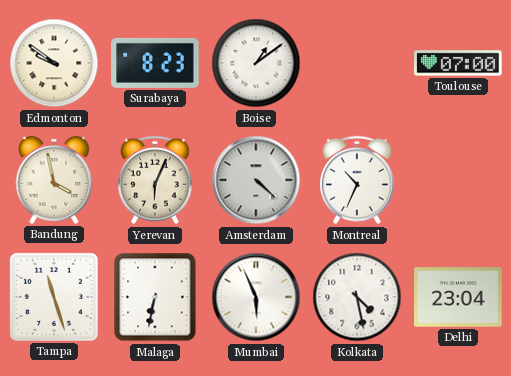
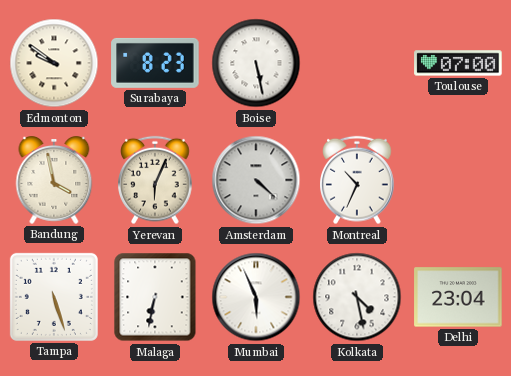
Boise: 1:09 -> 5:28
Tampa: 11:27 -> 5:27
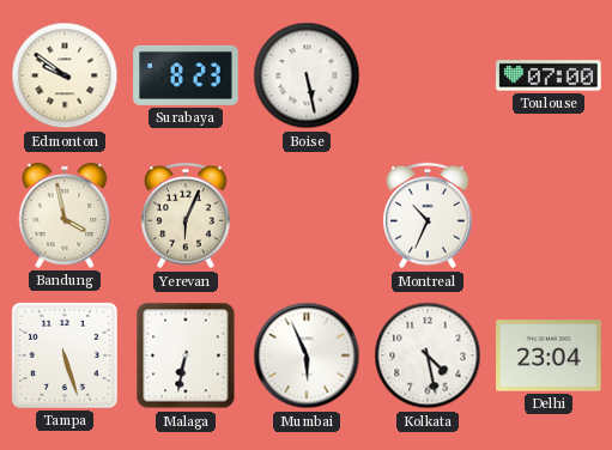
Amsterdam: 4:22 -> none
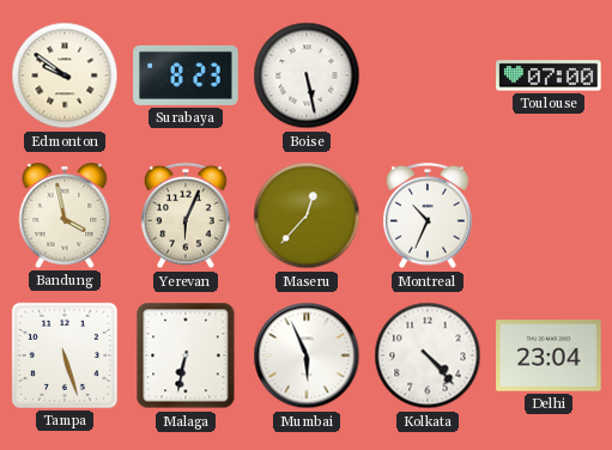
Maseru: none -> 12:37
Kolkata: 4:28 -> 4:23
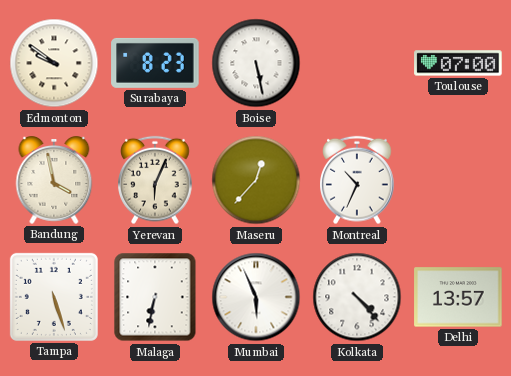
Delhi: 23:04 -> 13:57
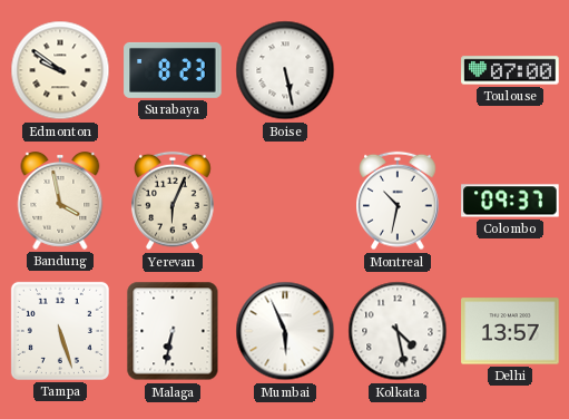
Maseru: 12:37 -> none
Montreal: 10:34 -> 10:32
Colombo: none -> 09:37
Kolkata: 4:23 -> 4:28
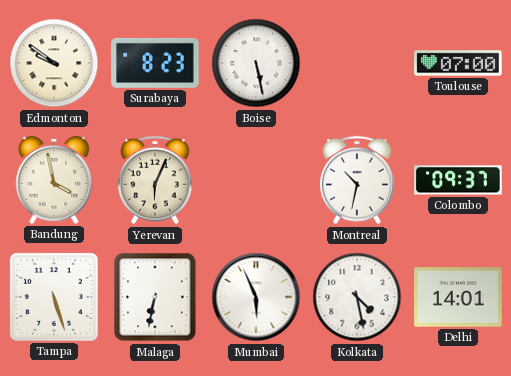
Delhi: 13:57 -> 14:01
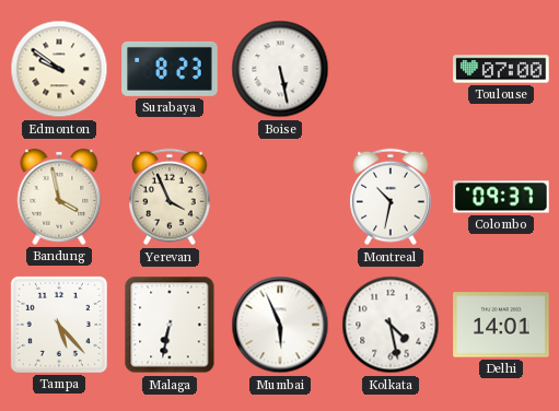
Yerevan: 6:04 -> 3:56
Tampa: 5:27 -> 5:23
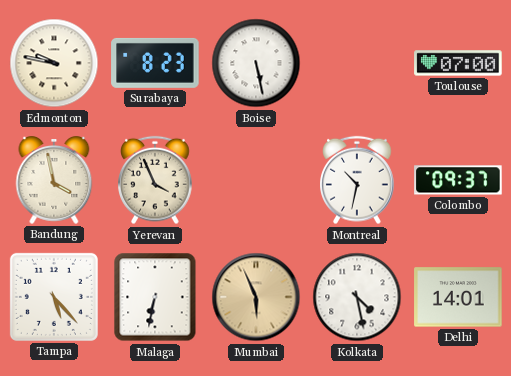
Edmonton: 9:51 -> 9:47
Mumbai dial: white -> champagne
